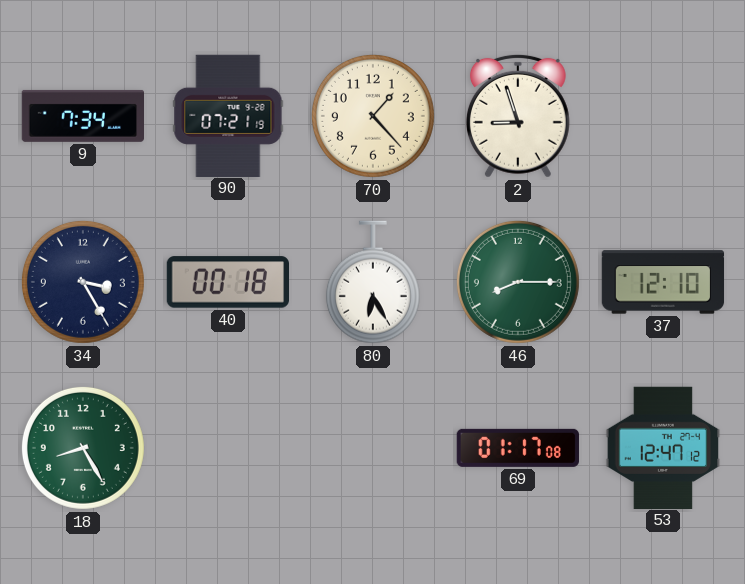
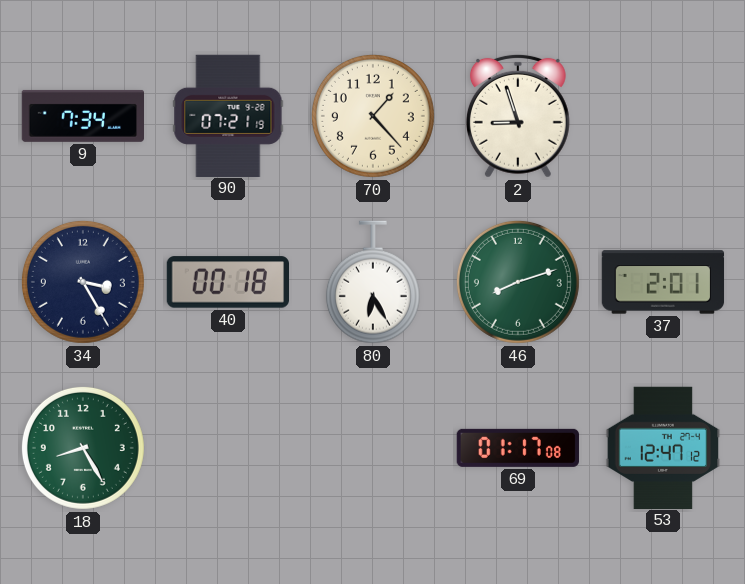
46: 8:15 -> 8:12
37: 12:10 -> 2:01
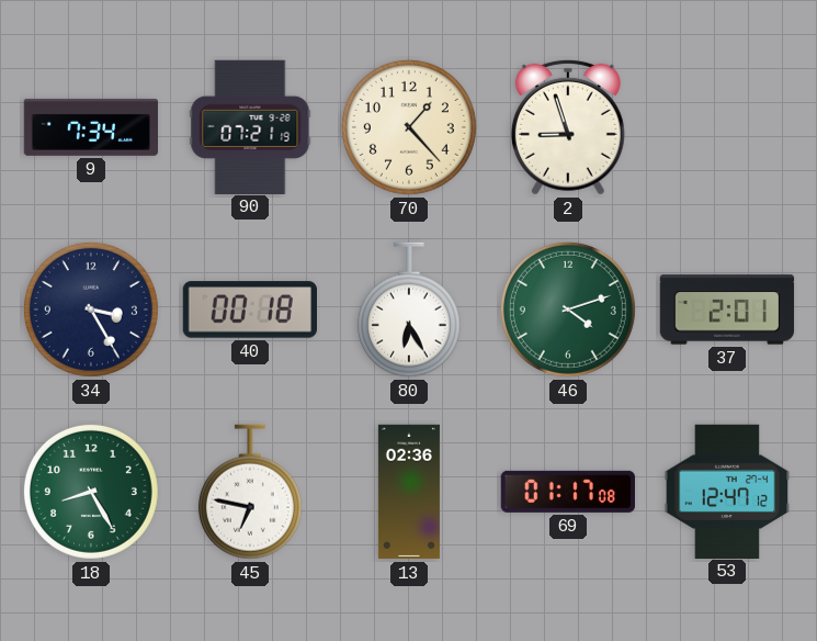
46: 8:12 -> 4:12
45: none -> 6:47
13: none -> 02:36
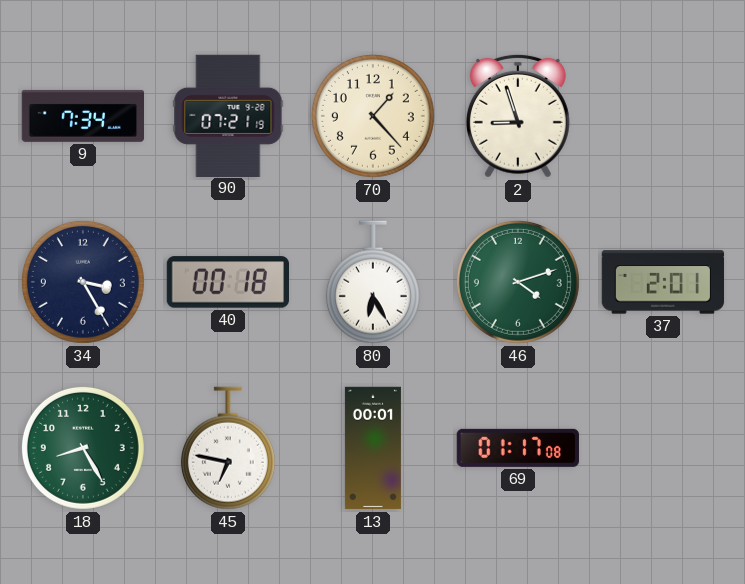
13: 02:36 -> 00:01
53: 12:47 -> none
